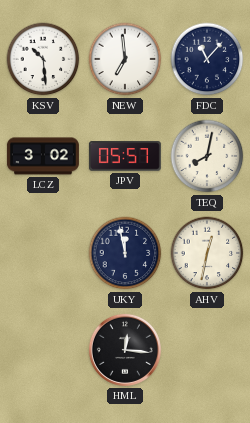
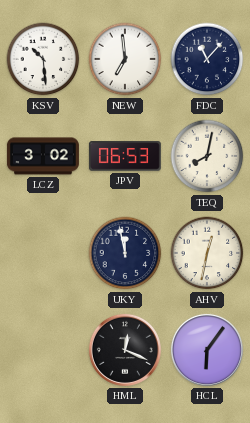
JPV: 05:57 -> 06:53
HML: 12:16 -> 12:19
HCL: none -> 6:06
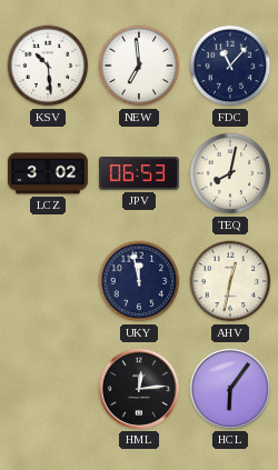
HML: 12:19 -> 12:14
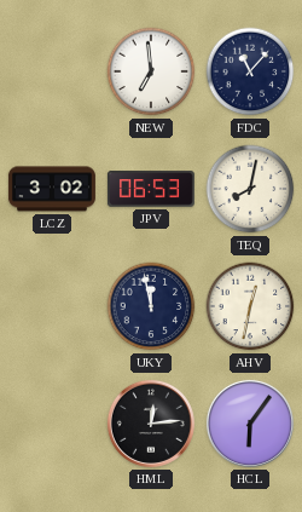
KSV: 10:29 -> none
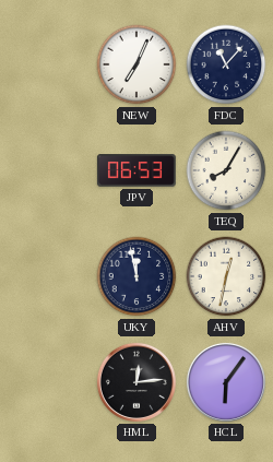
NEW: 6:59 -> 7:04
LCZ: 3:02 -> none
TEQ: 8:02 -> 8:05
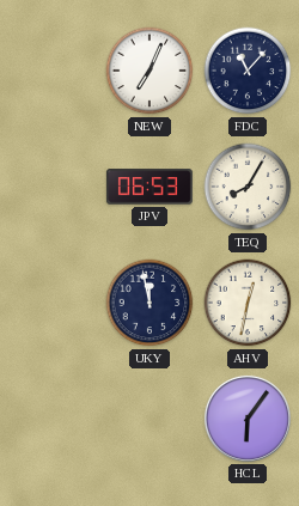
HML: 12:14 -> none
